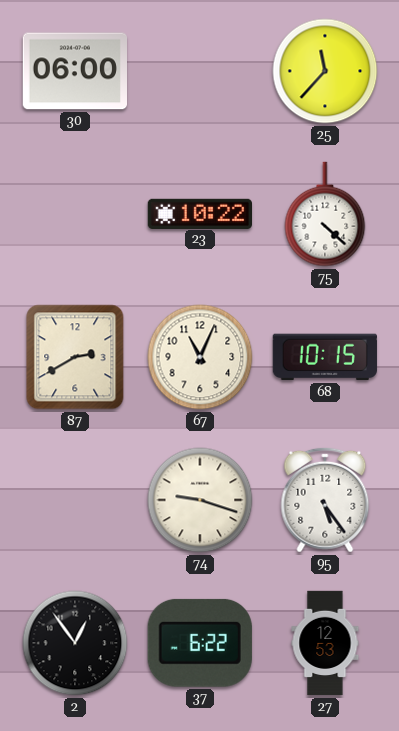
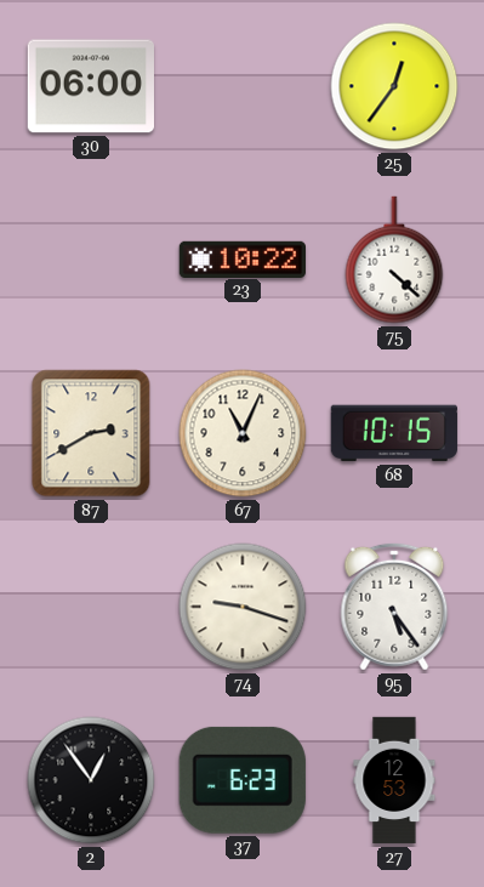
25: 11:37 -> 12:36
37: 6:22 -> 6:23
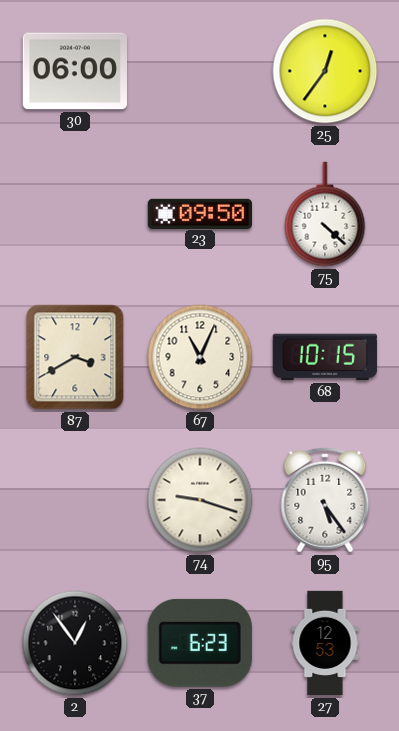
23: 10:22 -> 09:50
87: 2:40 -> 3:40
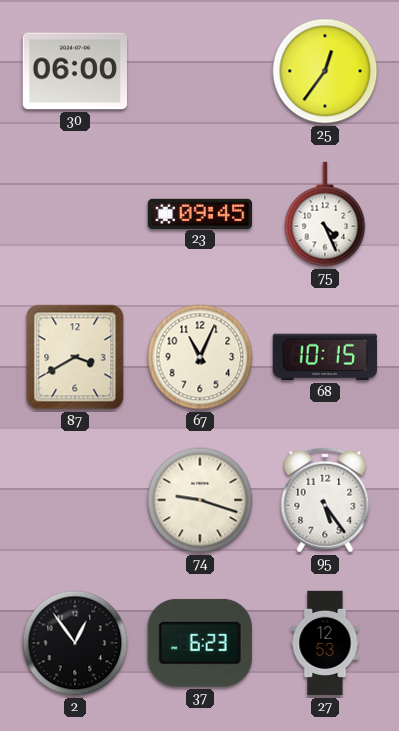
23: 09:50 -> 09:45
75: 4:22 -> 4:26
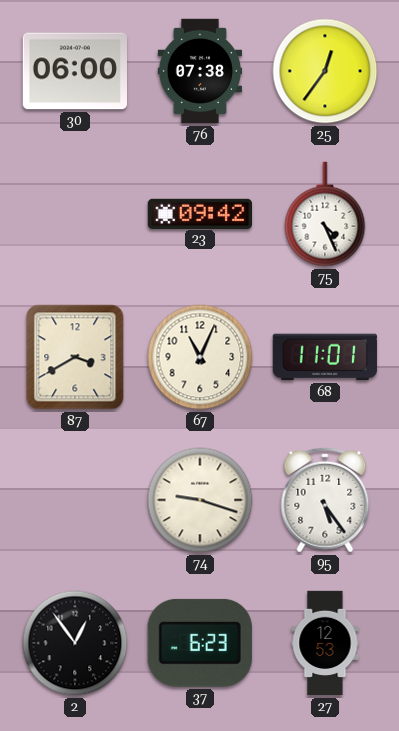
76: none -> 07:38
23: 09:45 -> 09:42
68: 10:15 -> 11:01
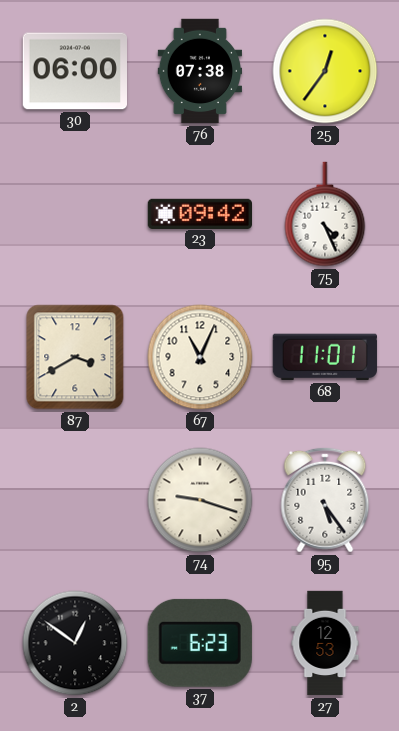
2: 12:54 -> 12:51
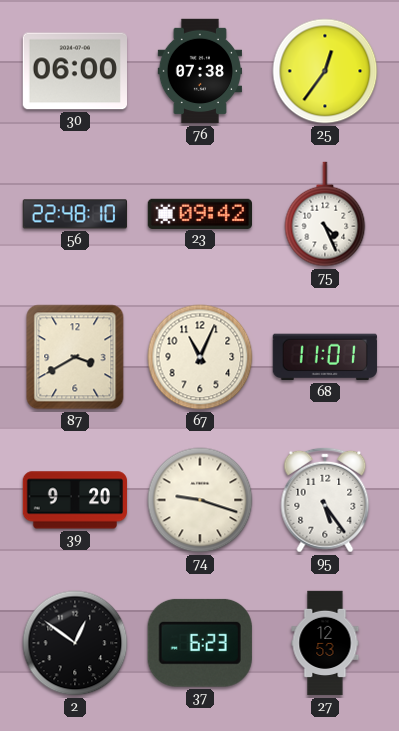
56: none -> 22:48
39: none -> 9:20
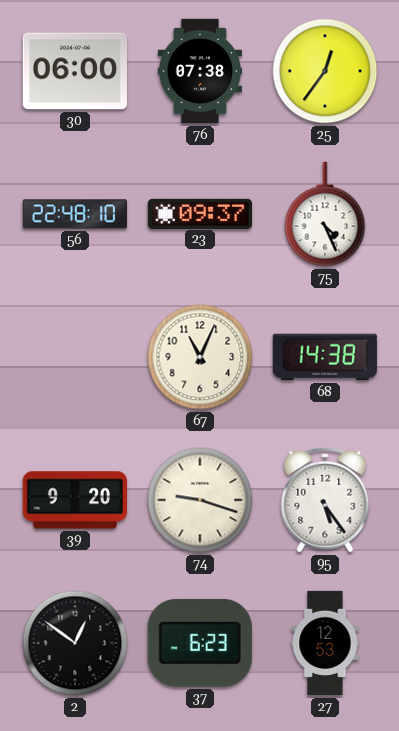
23: 09:42 -> 09:37
87: 3:40 -> none
68: 11:01 -> 14:38
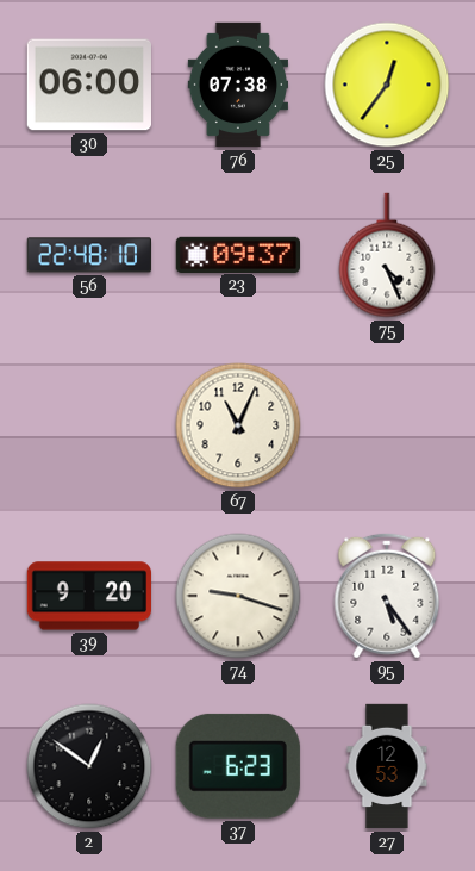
68: 14:38 -> none
